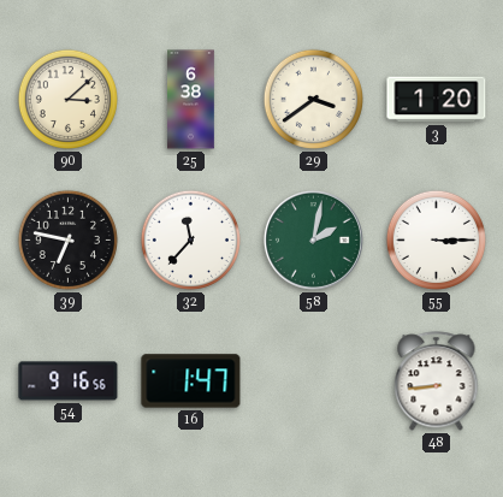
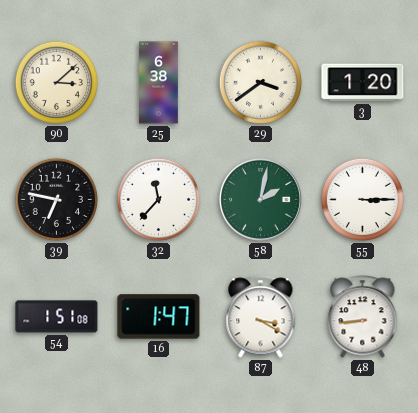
54: 9:16 -> 1:51
87: none -> 3:20
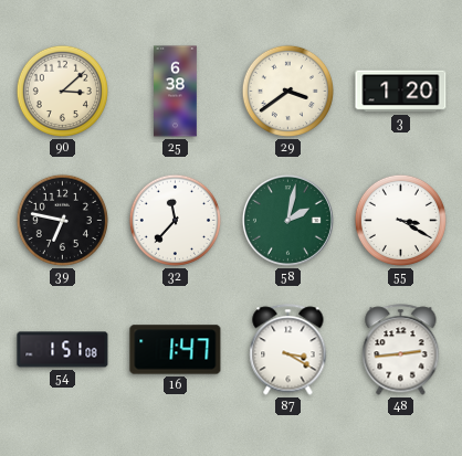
55: 3:15 -> 3:20
48: 8:44 -> 2:44
